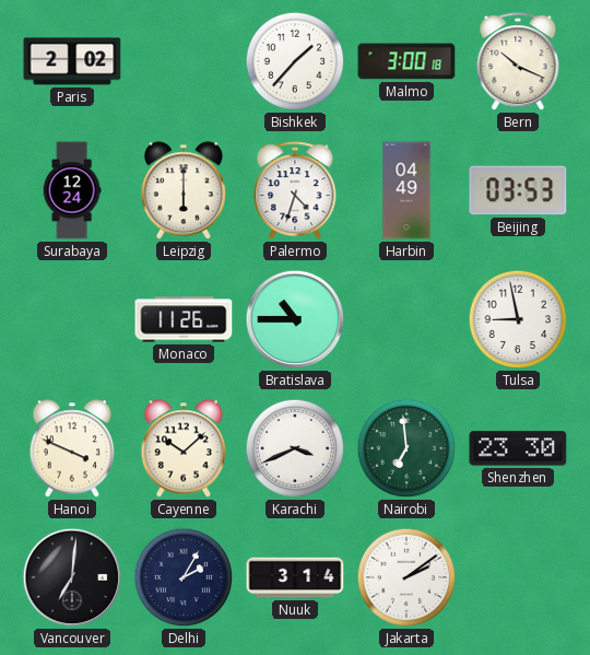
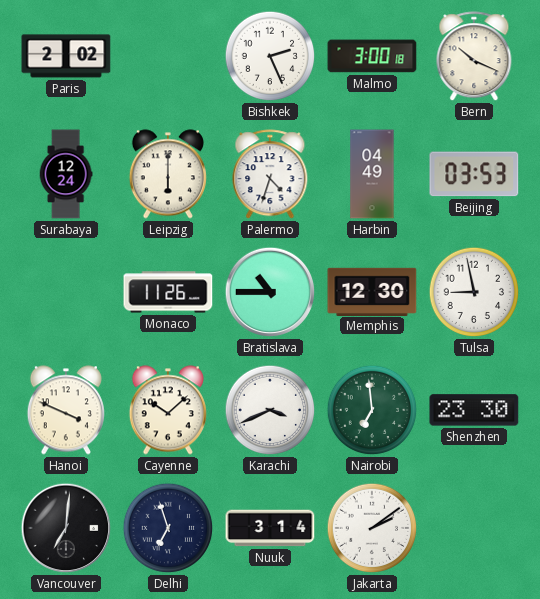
Bishkek: 1:37 -> 2:26
Memphis: none -> 12:30
Delhi: 2:05 -> 6:57
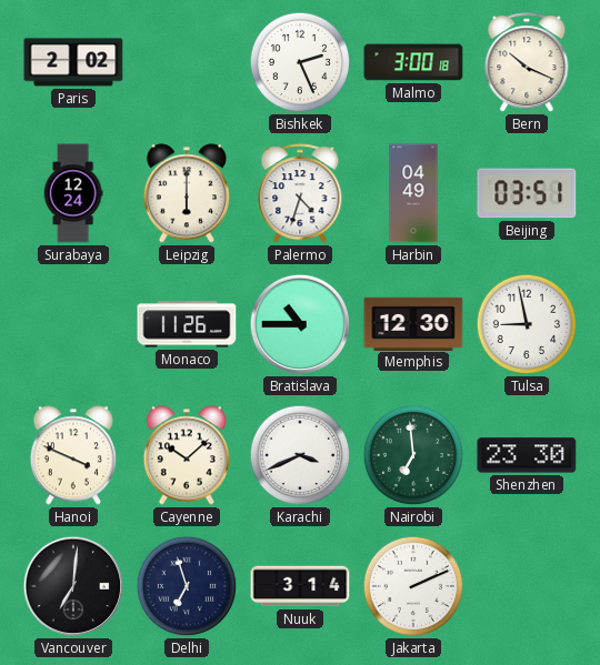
Beijing: 03:53 -> 03:51
Jakarta: 2:09 -> 2:11
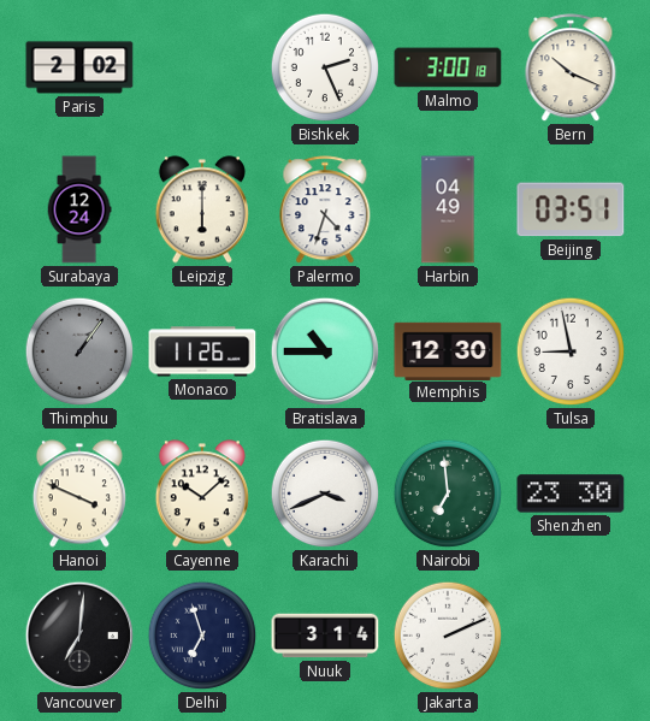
Thimphu: none -> 1:06
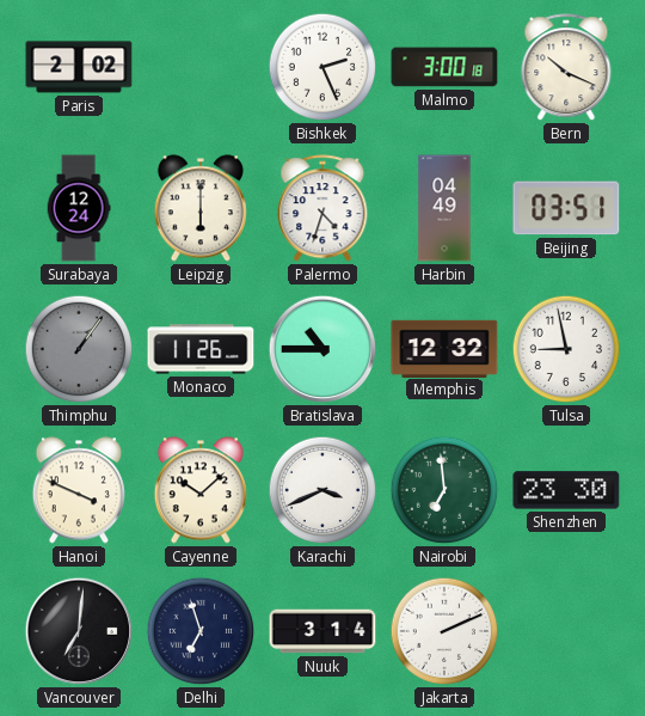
Memphis: 12:30 -> 12:32
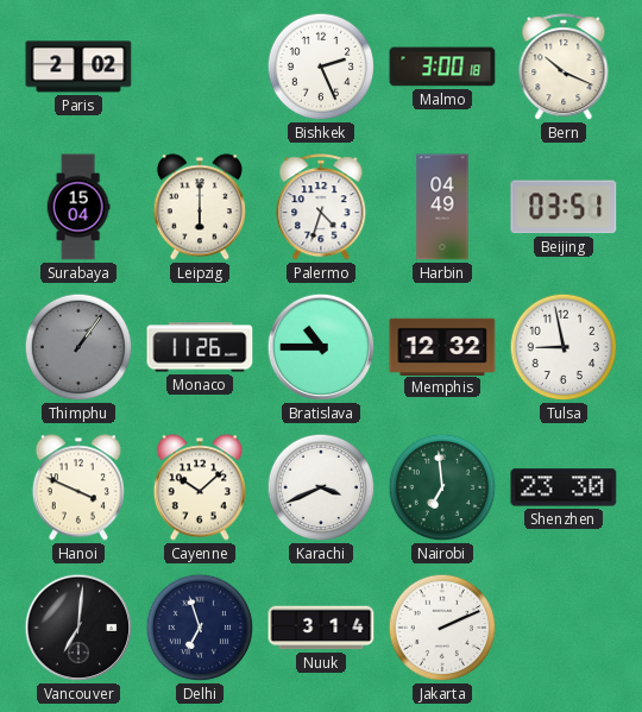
Surabaya: 12:24 -> 15:04
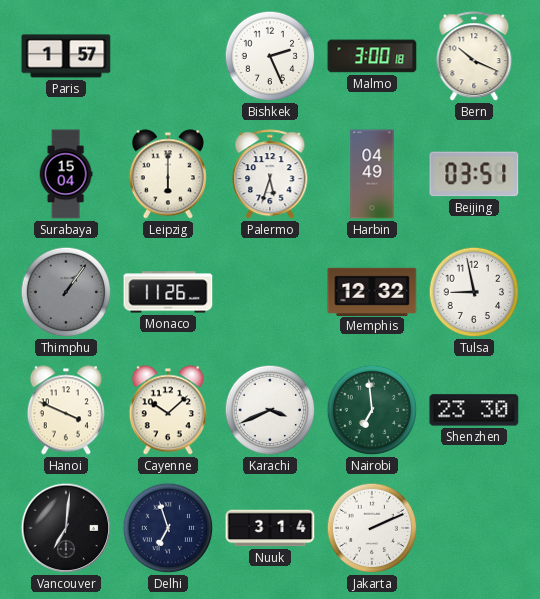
Paris: 2:02 -> 1:57
Palermo: 4:33 -> 5:33
Bratislava: 10:45 -> none
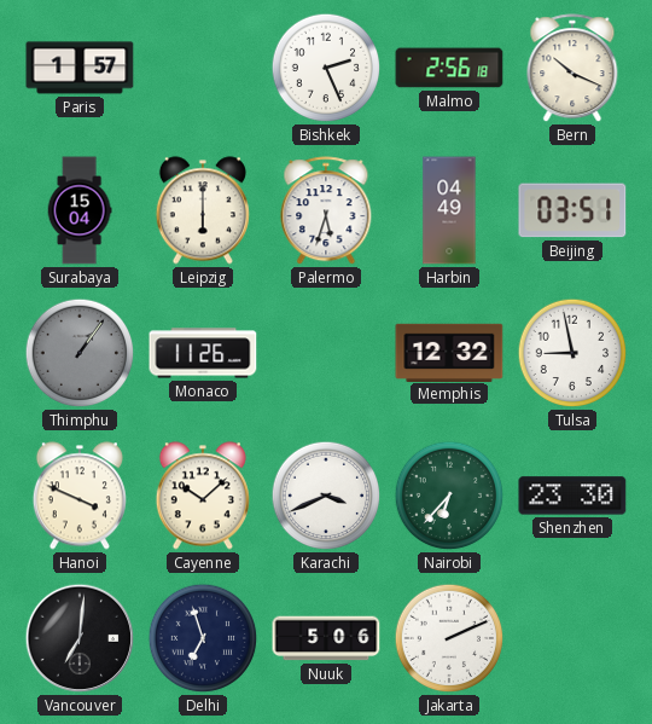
Malmo: 3:00 -> 2:56
Nairobi: 6:59 -> 6:37
Nuuk: 3:14 -> 5:06
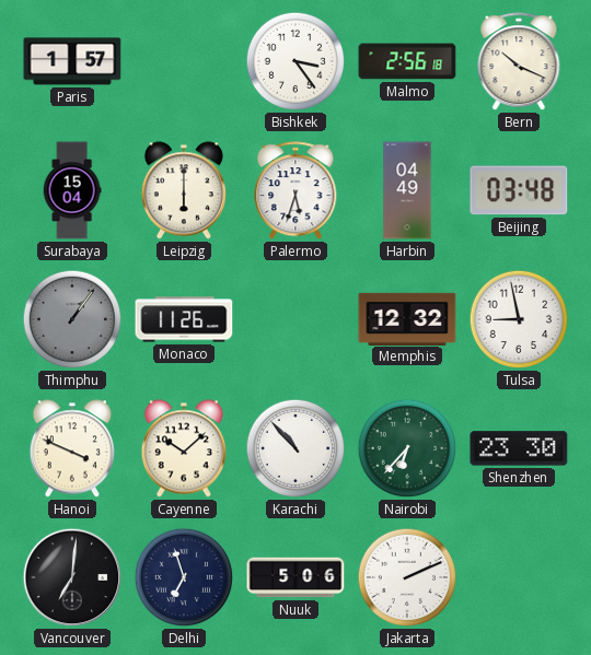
Bishkek: 2:26 -> 3:24
Beijing: 03:51 -> 03:48
Karachi: 3:41 -> 10:53
